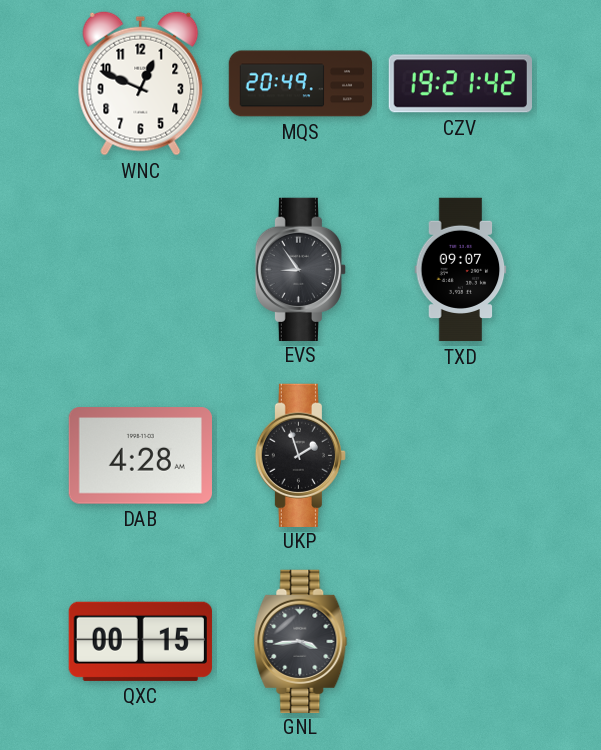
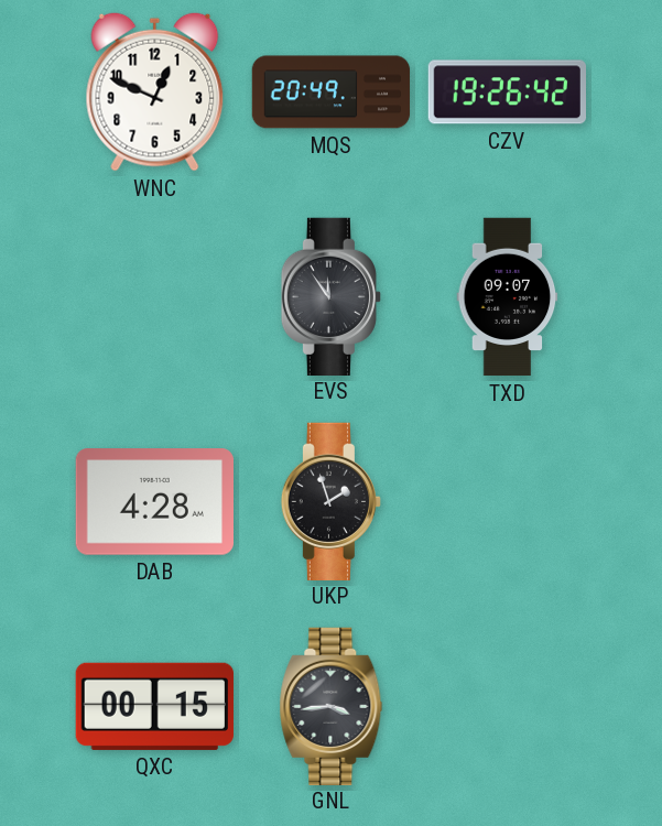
CZV: 19:21 -> 19:26
EVS: 8:54 -> 11:54
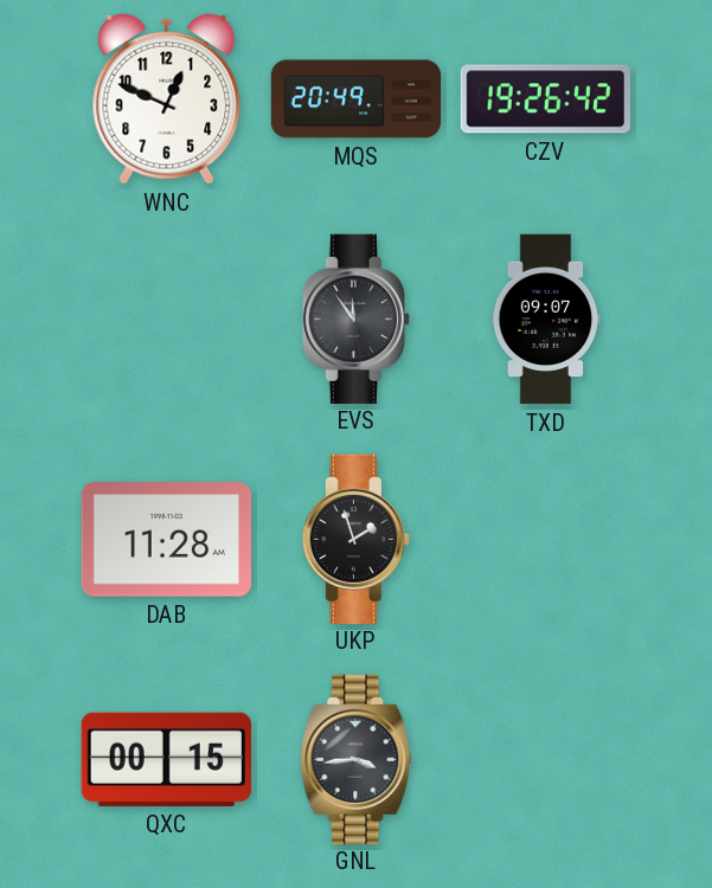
DAB: 4:28 -> 11:28
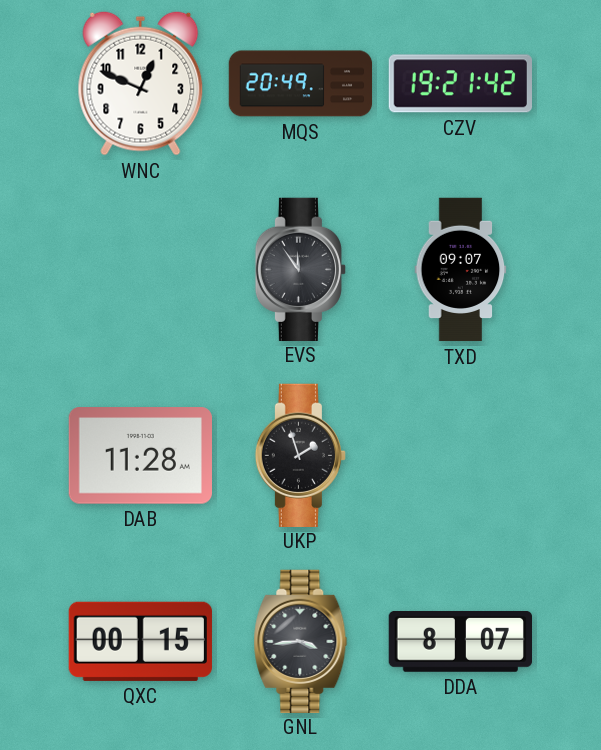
CZV: 19:26 -> 19:21
DDA: none -> 8:07
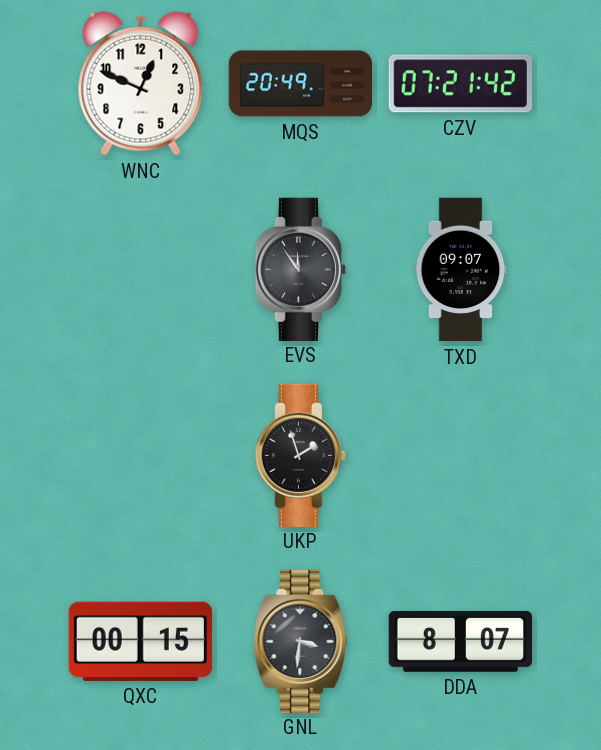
CZV: 19:21 -> 07:21
DAB: 11:28 -> none
GNL: 3:44 -> 3:31
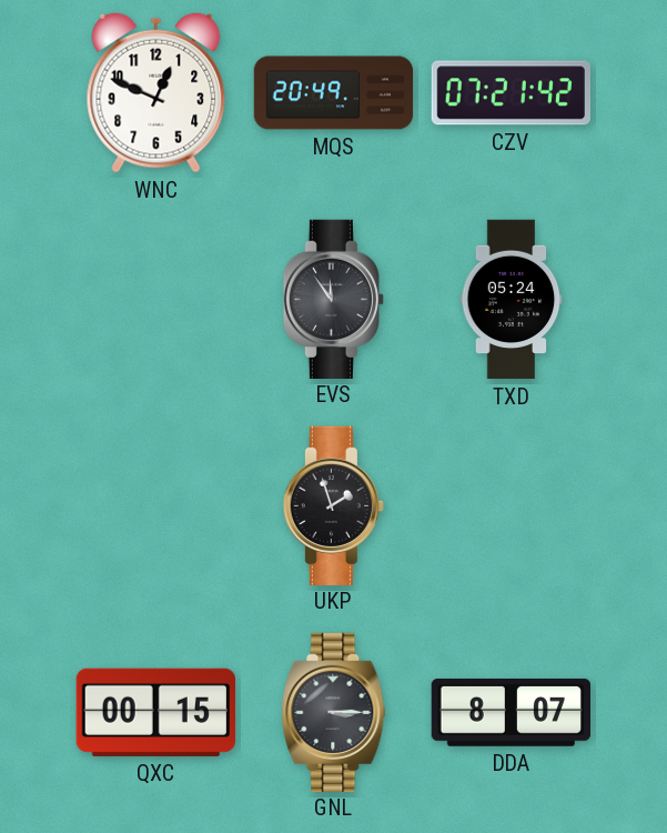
TXD: 09:07 -> 05:24
GNL: 3:31 -> 3:15
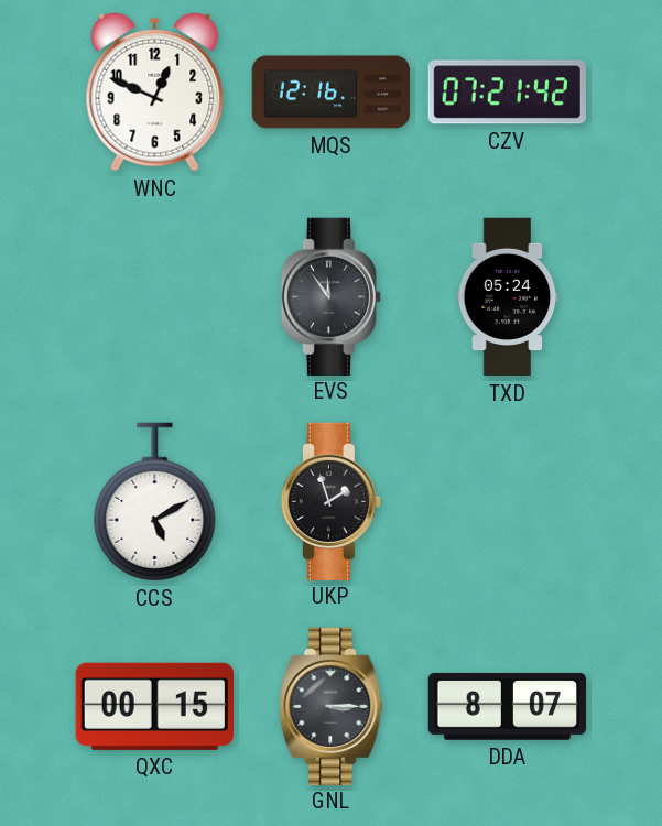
MQS: 20:49 -> 12:16
CCS: none -> 5:10
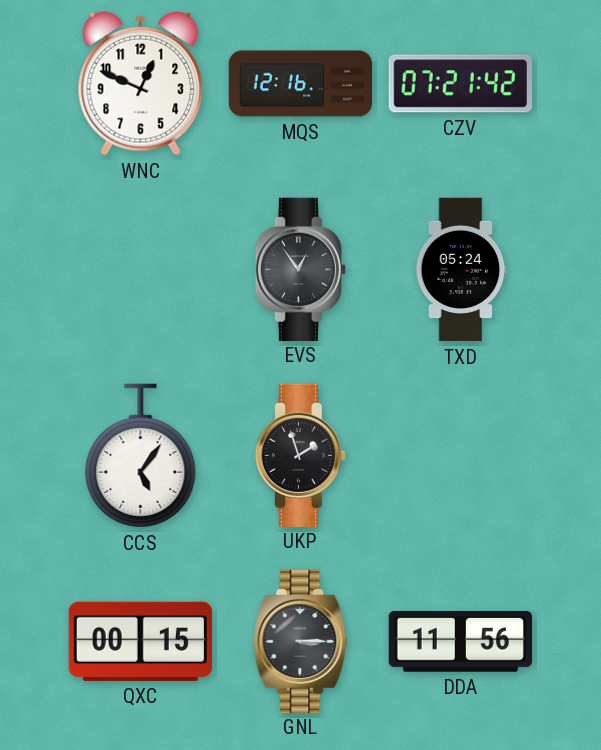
EVS: 11:54 -> 12:54
CCS: 5:10 -> 5:06
DDA: 8:07 -> 11:56
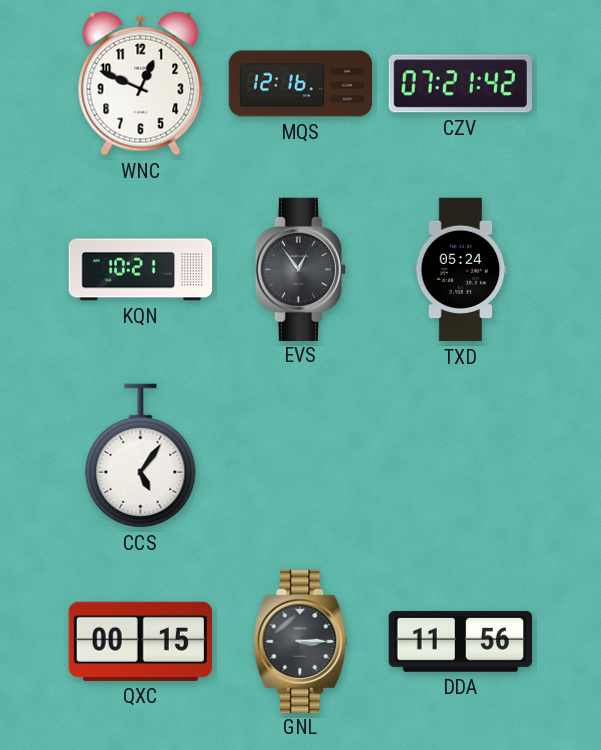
KQN: none -> 10:21
UKP: 1:57 -> none
